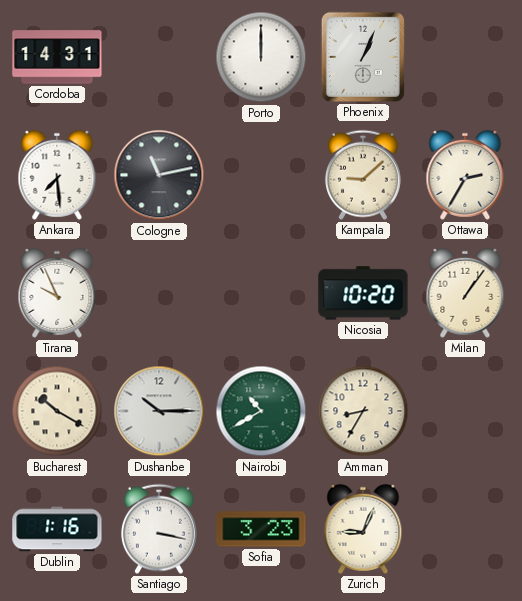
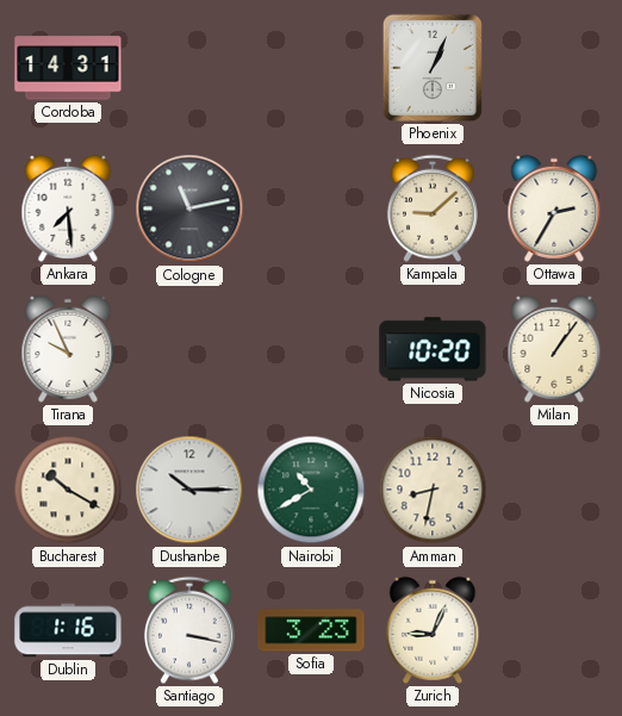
Porto: 12:00 -> none
Amman: 8:35 -> 8:32
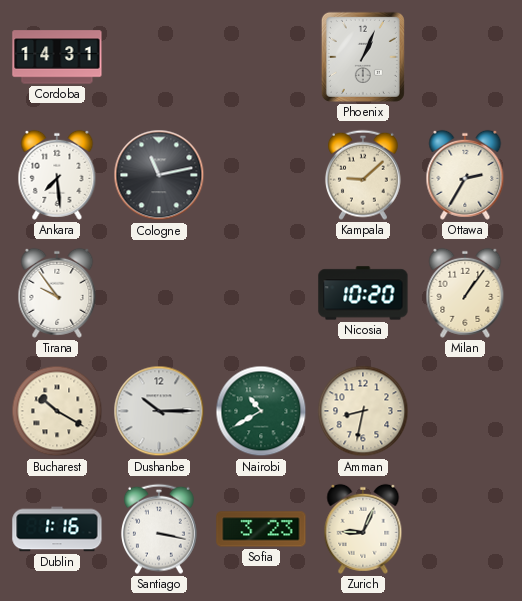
Tirana: 9:56 -> 9:54
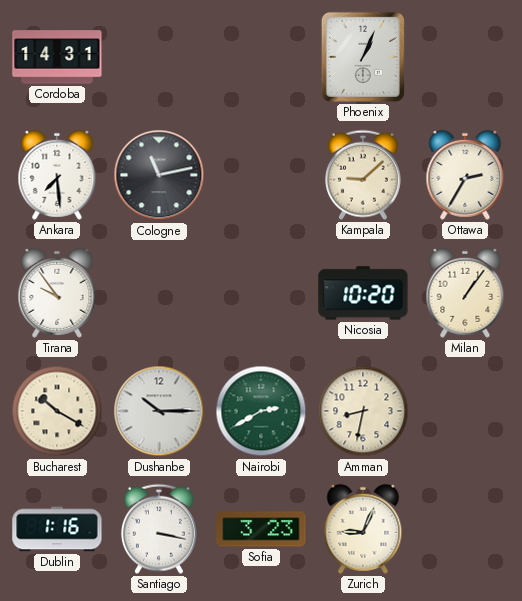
Nairobi: 10:40 -> 2:40
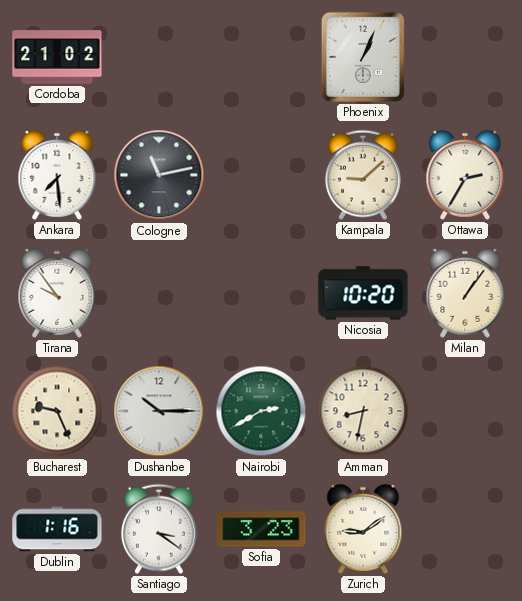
Cordoba: 14:31 -> 21:02
Bucharest: 10:20 -> 9:26
Santiago: 3:17 -> 3:21
Zurich: 9:04 -> 9:09
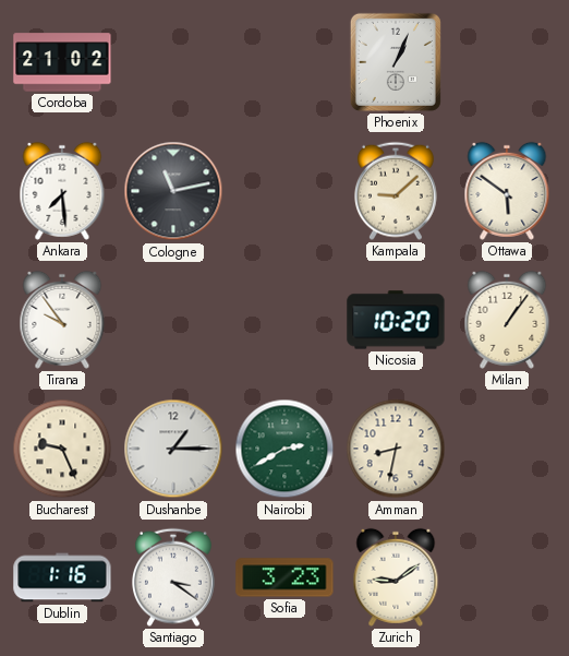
Ottawa: 2:35 -> 5:51
Dushanbe: 10:15 -> 1:15
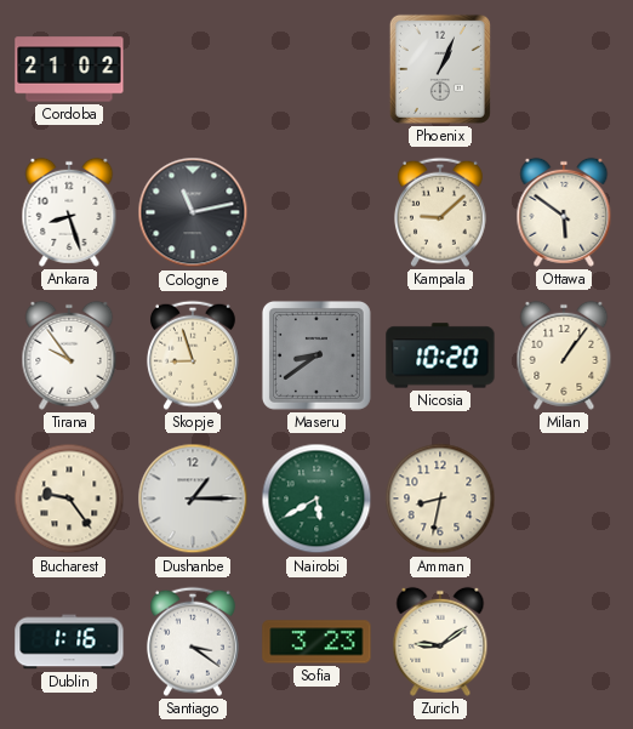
Ankara: 7:29 -> 8:27
Skopje: none -> 8:57
Maseru: none -> 8:39
Bucharest: 9:26 -> 9:24
Nairobi: 2:40 -> 5:40
